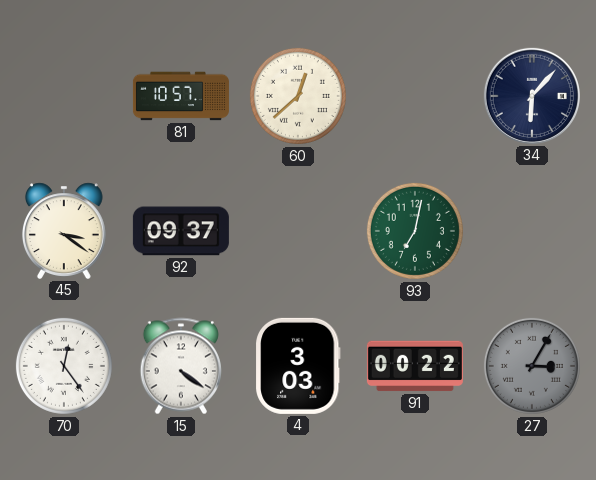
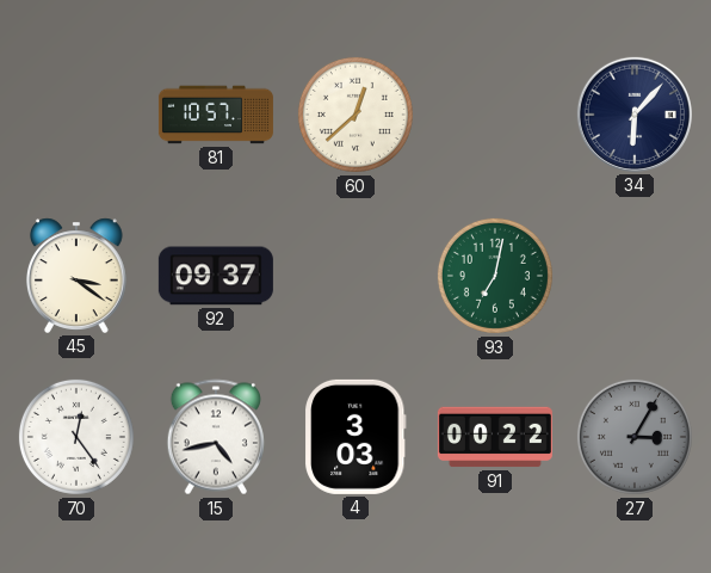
15: 4:21 -> 4:43
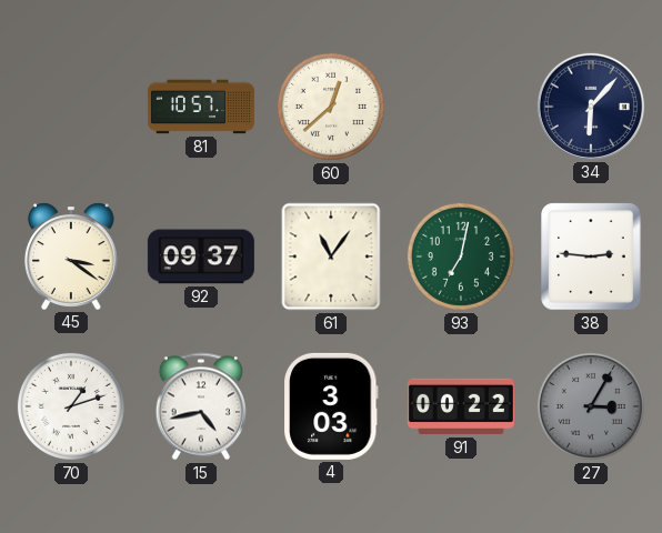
61: none -> 11:06
38: none -> 2:46
70: 12:24 -> 1:12
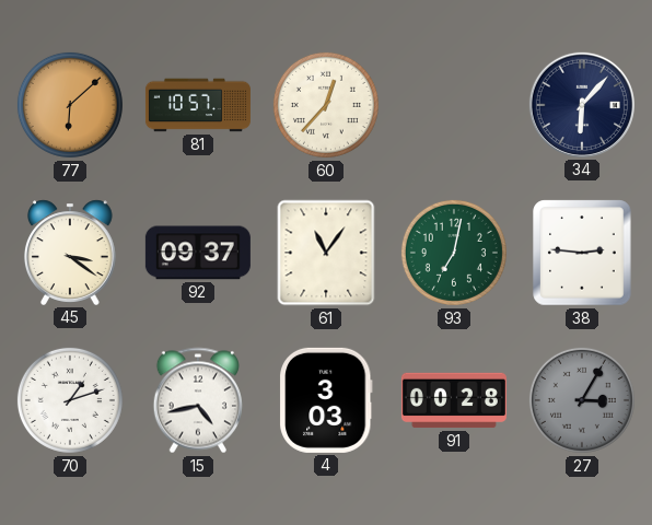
77: none -> 6:08
60: 12:38 -> 12:37
91: 00:22 -> 00:28
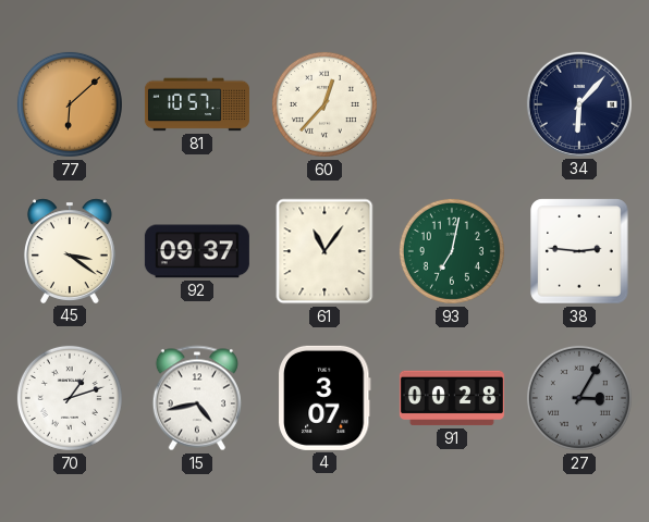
4: 3:03 -> 3:07
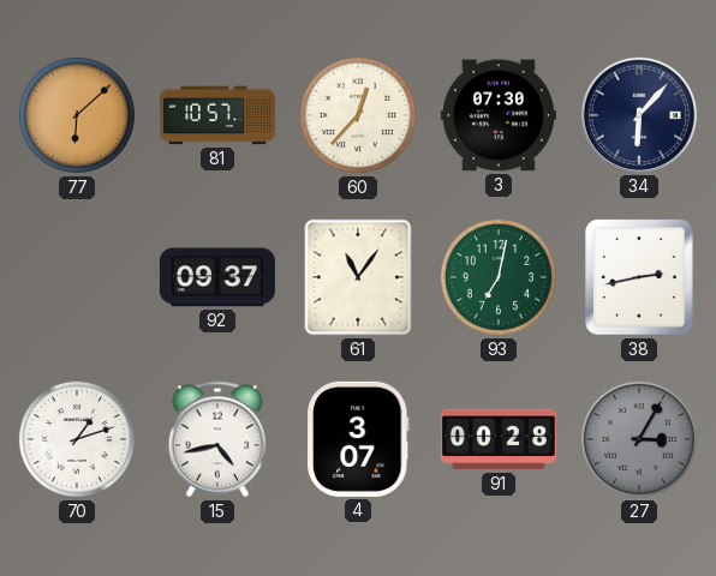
3: none -> 07:30
45: 3:21 -> none
38: 2:46 -> 2:43
